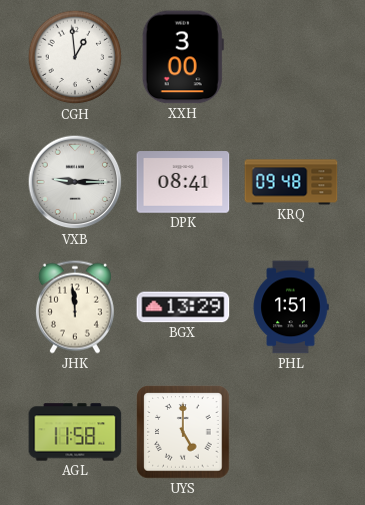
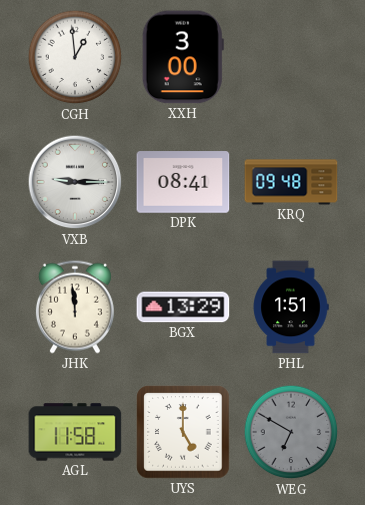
WEG: none -> 6:50
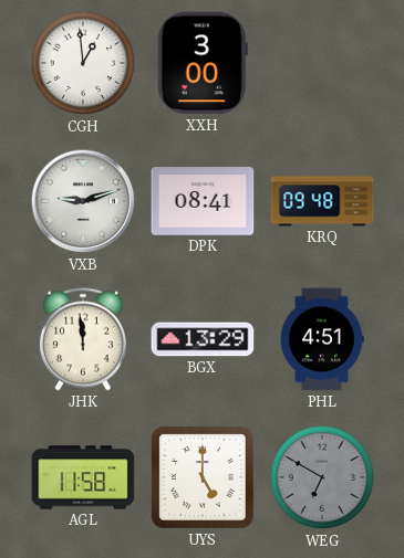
VXB: 9:15 -> 9:12
PHL: 1:51 -> 4:51
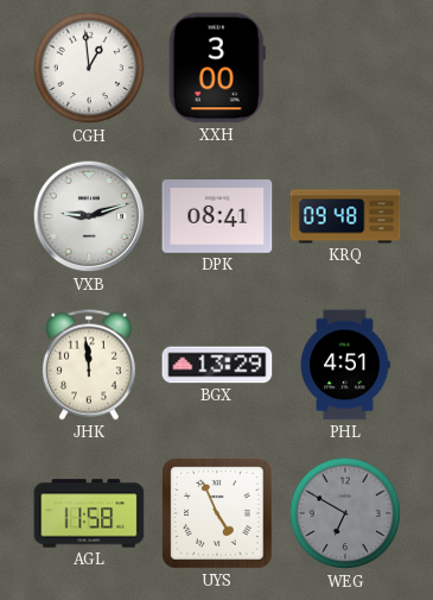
UYS: 5:00 -> 4:56
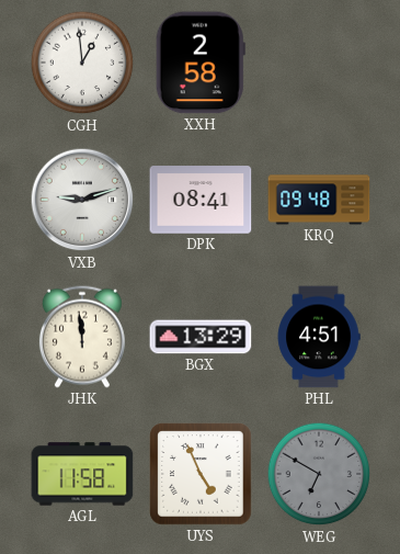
XXH: 3:00 -> 2:58
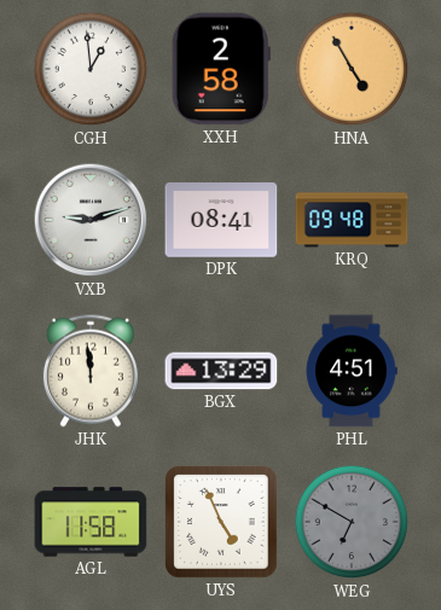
HNA: none -> 4:55
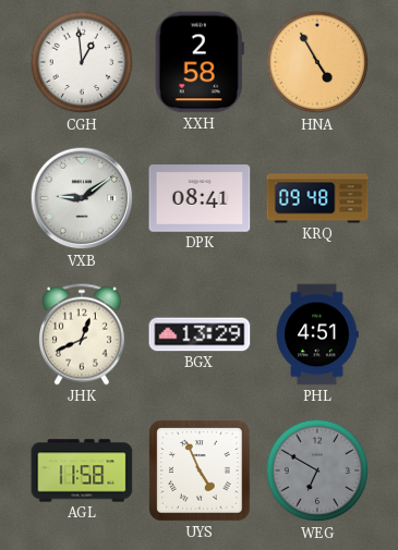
VXB: 9:12 -> 9:09
JHK: 11:59 -> 12:41
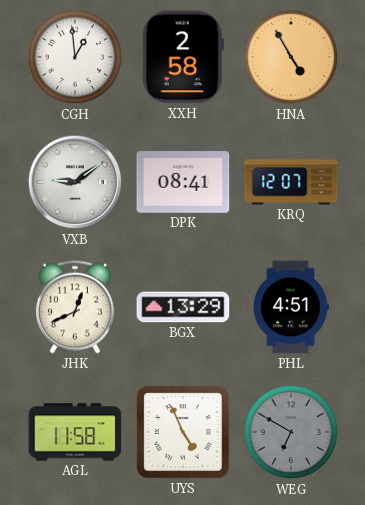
KRQ: 09:48 -> 12:07
